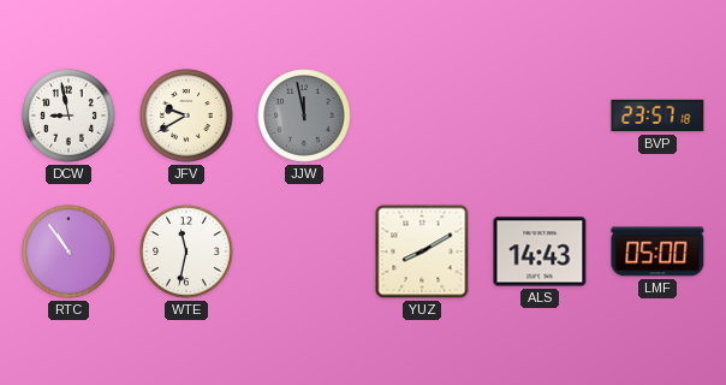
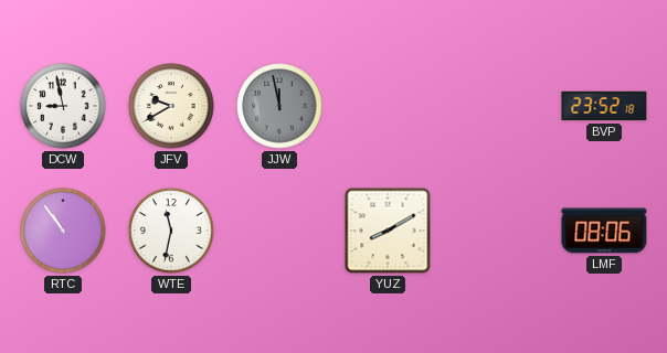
BVP: 23:57 -> 23:52
ALS: 14:43 -> none
LMF: 05:00 -> 08:06
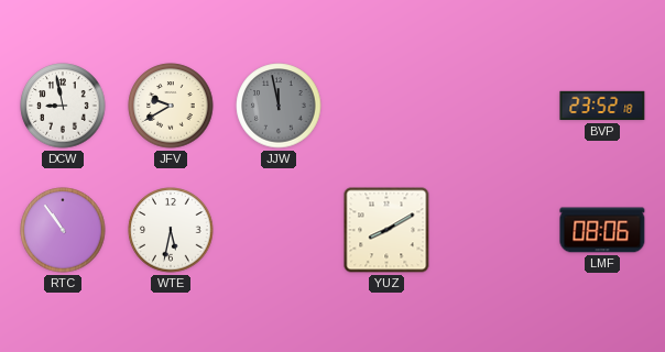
WTE: 11:32 -> 5:32
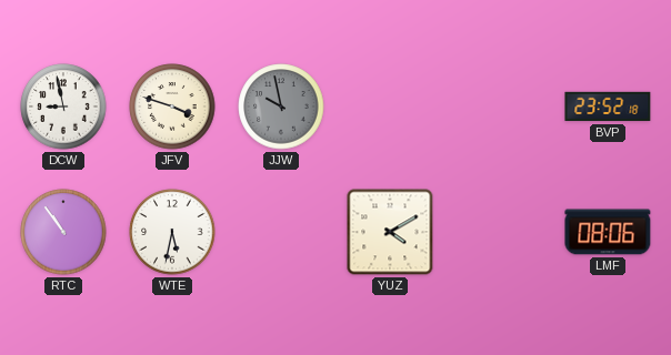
JFV: 9:40 -> 3:48
JJW: 11:58 -> 9:58
YUZ: 8:10 -> 4:10
